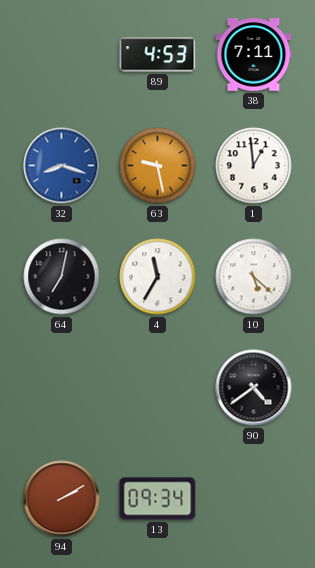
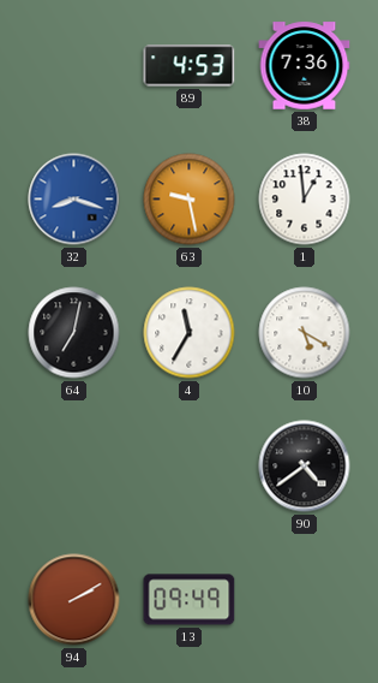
38: 7:11 -> 7:36
10: 5:22 -> 5:20
13: 09:34 -> 09:49
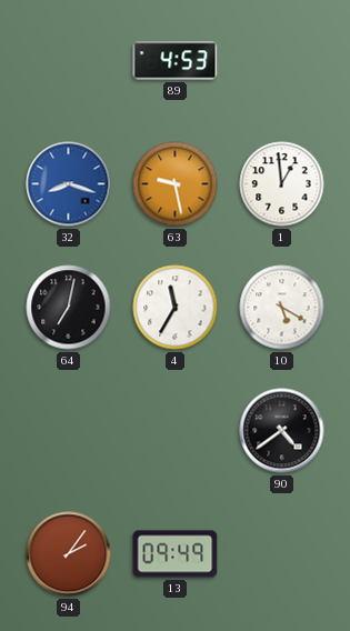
38: 7:36 -> none
94: 2:10 -> 2:06
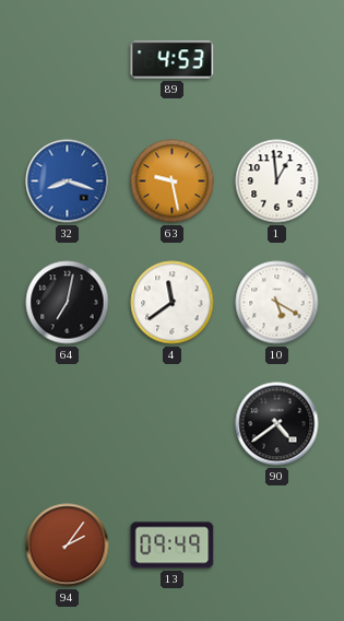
4: 11:35 -> 11:39
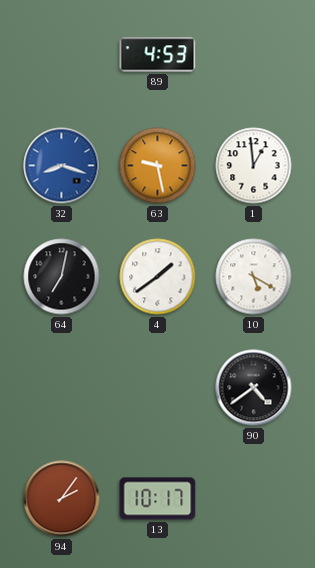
4: 11:39 -> 1:39
13: 09:49 -> 10:17
